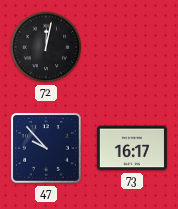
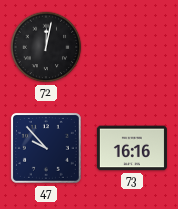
73: 16:17 -> 16:16
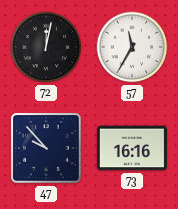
57: none -> 11:35
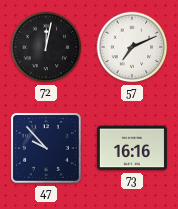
57: 11:35 -> 7:11
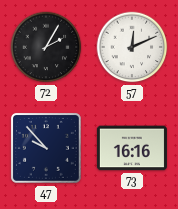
72: 12:02 -> 2:05
57: 7:11 -> 12:11
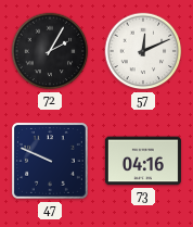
47: 9:53 -> 9:49
73: 16:16 -> 04:16
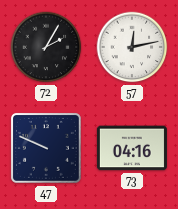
57: 12:11 -> 12:13
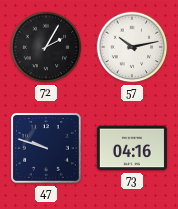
57: 12:13 -> 10:13
47: 9:49 -> 9:48
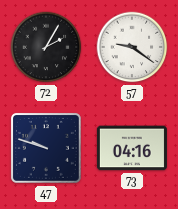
57: 10:13 -> 9:21
